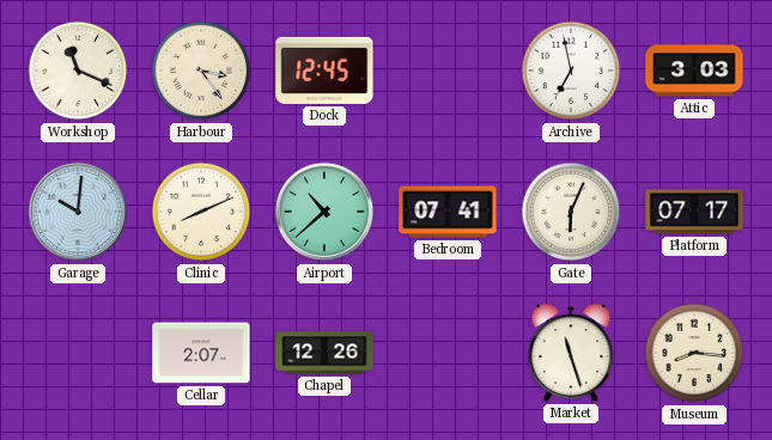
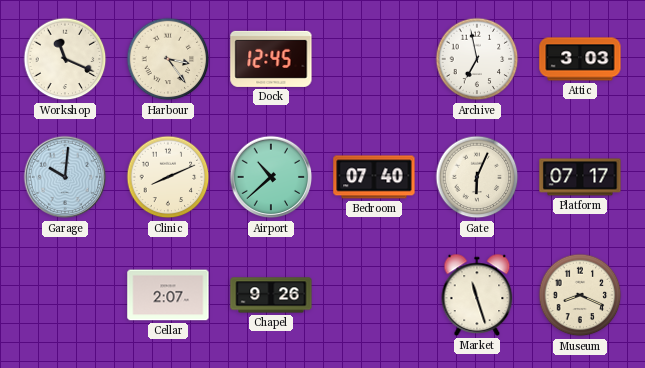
Bedroom: 07:41 -> 07:40
Chapel: 12:26 -> 9:26
Museum: 8:16 -> 8:19
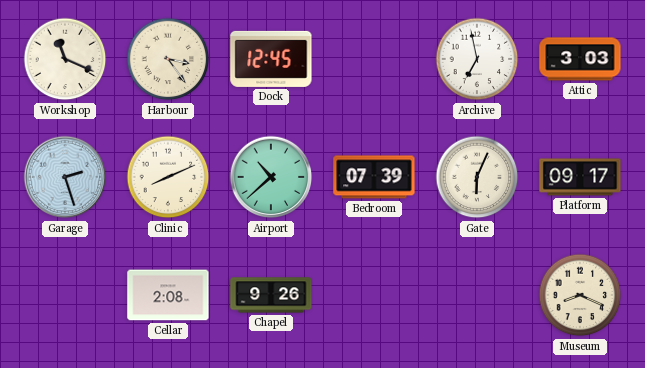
Garage: 10:01 -> 2:27
Bedroom: 07:40 -> 07:39
Platform: 07:17 -> 09:17
Cellar: 2:07 -> 2:08
Market: 11:27 -> none
